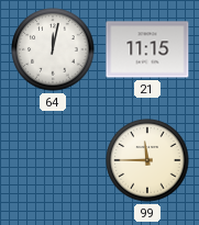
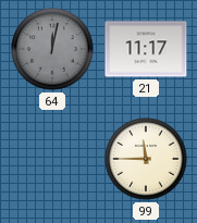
64 dial: white -> grey
21: 11:15 -> 11:17
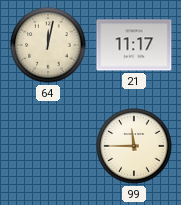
64 dial: grey -> cream
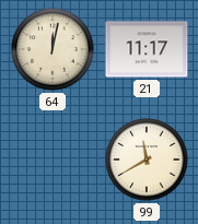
99: 11:45 -> 11:40
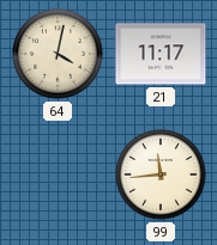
64: 12:02 -> 4:02
99: 11:40 -> 11:44
